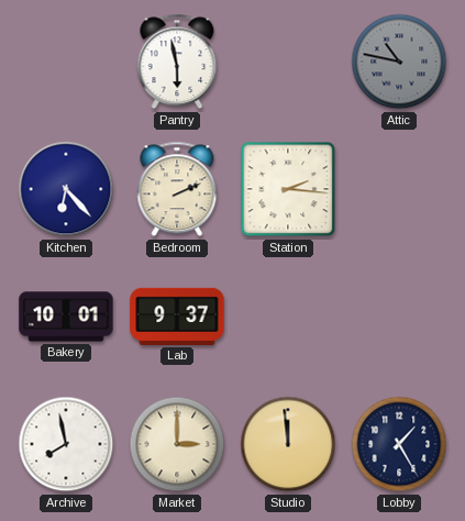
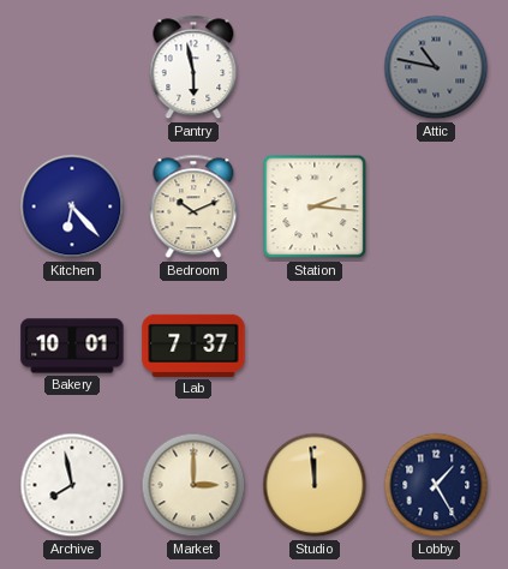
Bedroom: 2:11 -> 10:11
Lab: 9:37 -> 7:37
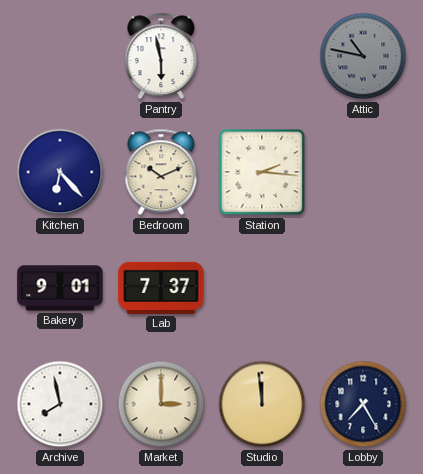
Bakery: 10:01 -> 9:01
Lobby: 1:25 -> 7:25
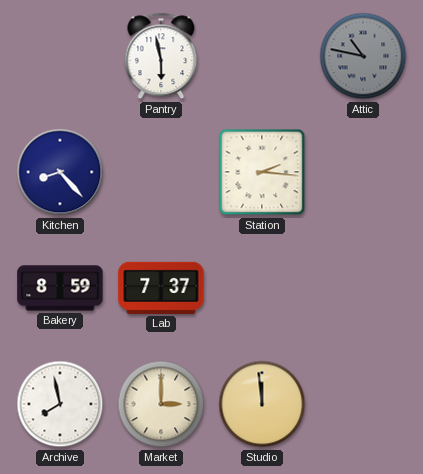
Kitchen: 6:23 -> 8:23
Bedroom: 10:11 -> none
Bakery: 9:01 -> 8:59
Lobby: 7:25 -> none
